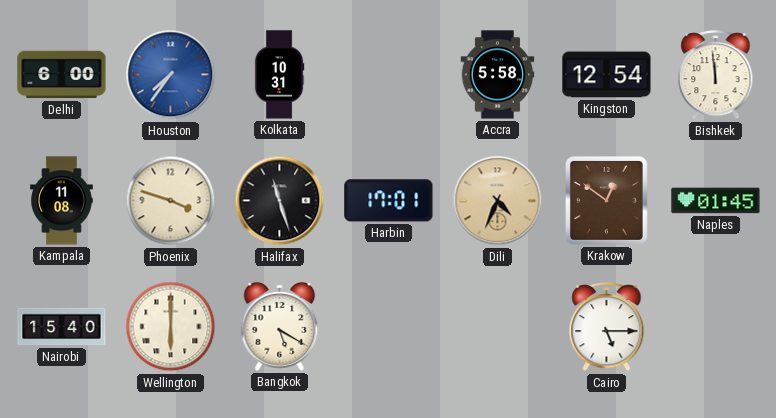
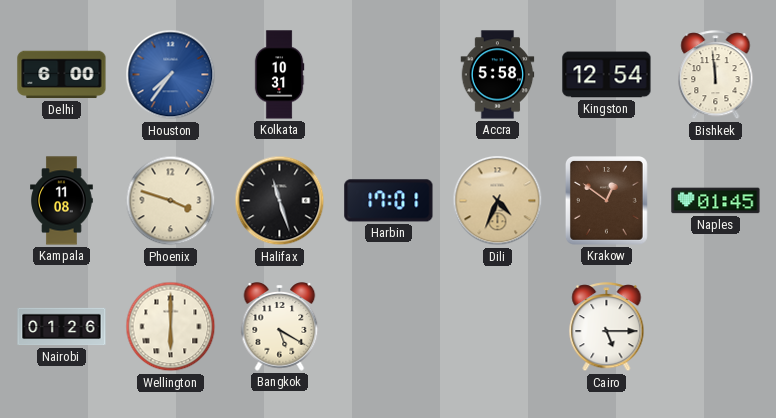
Nairobi: 15:40 -> 01:26
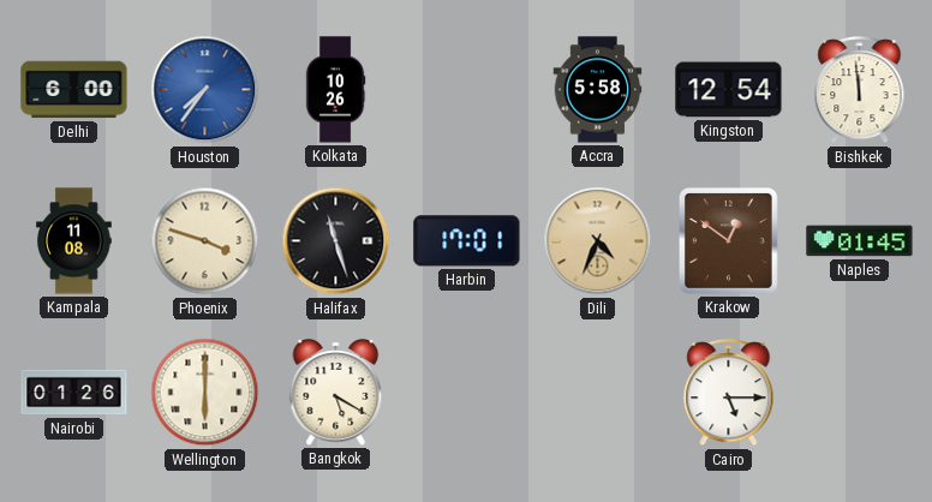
Kolkata: 10:31 -> 10:26
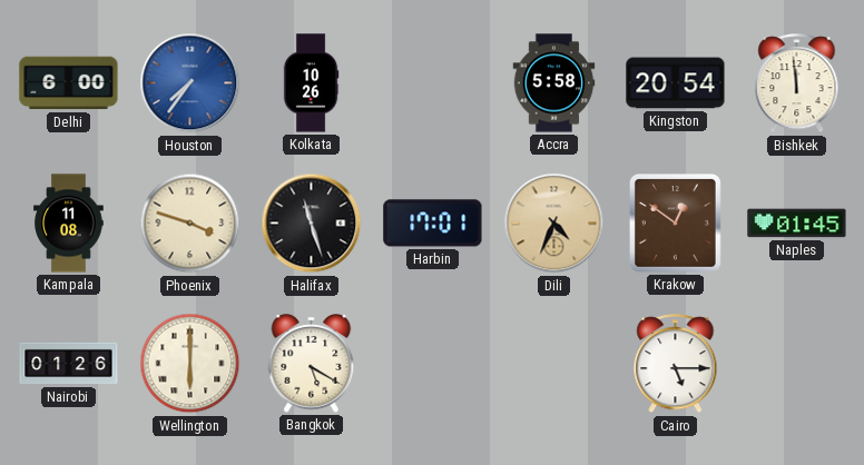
Kingston: 12:54 -> 20:54
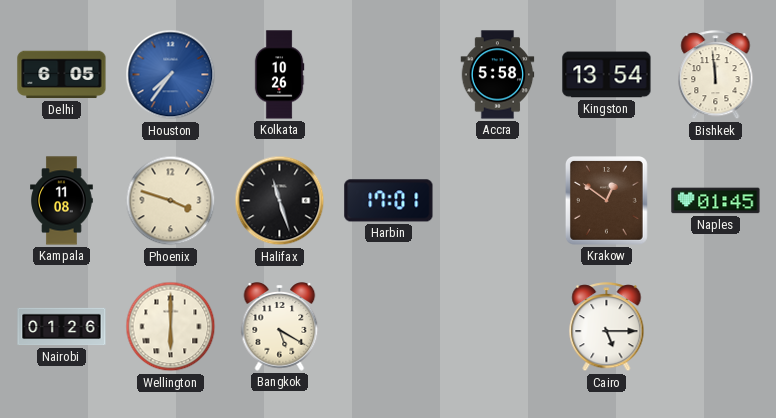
Delhi: 6:00 -> 6:05
Kingston: 20:54 -> 13:54
Dili: 4:34 -> none
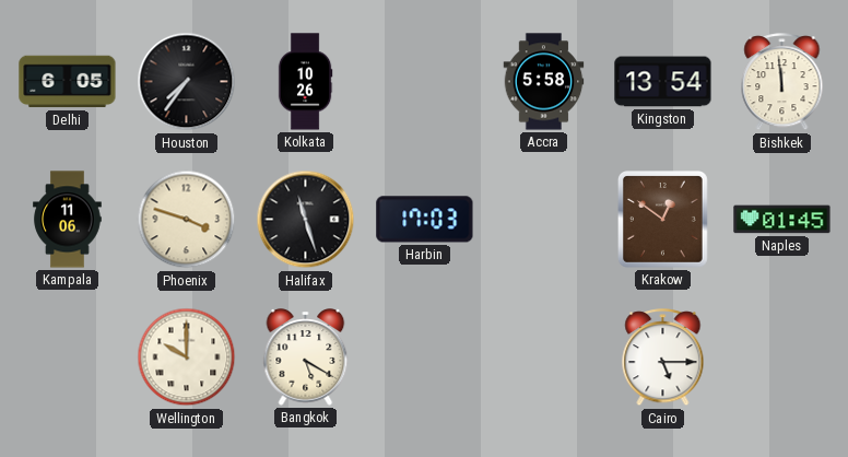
Houston dial: blue -> black
Kampala: 11:08 -> 11:06
Harbin: 17:01 -> 17:03
Nairobi: 01:26 -> none
Wellington: 6:00 -> 10:00
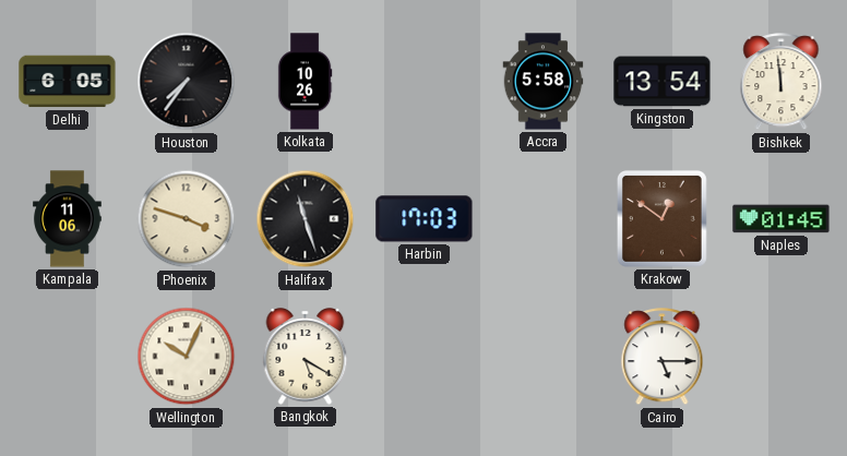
Wellington: 10:00 -> 10:04
